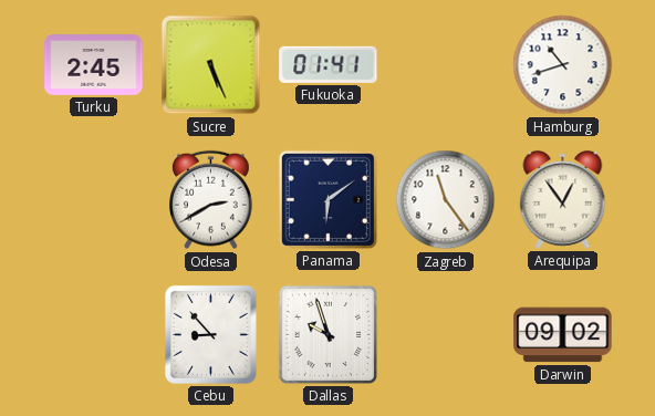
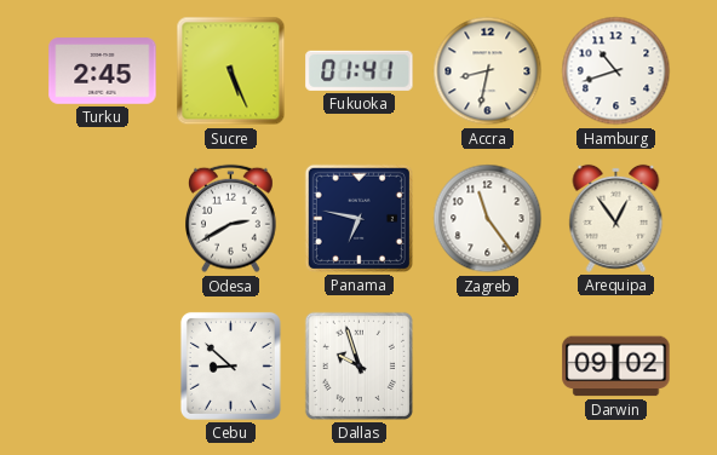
Accra: none -> 8:32
Panama: 6:09 -> 6:47
Cebu: 8:53 -> 8:52
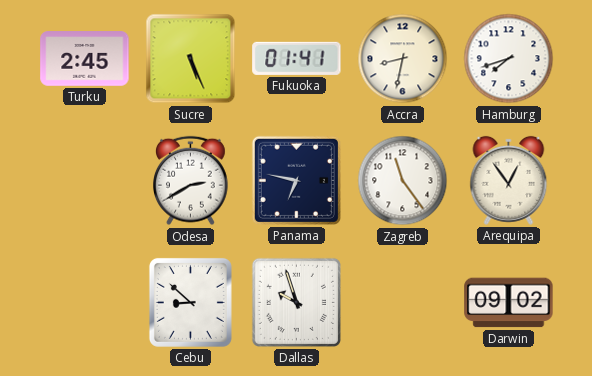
Hamburg: 10:42 -> 7:42
